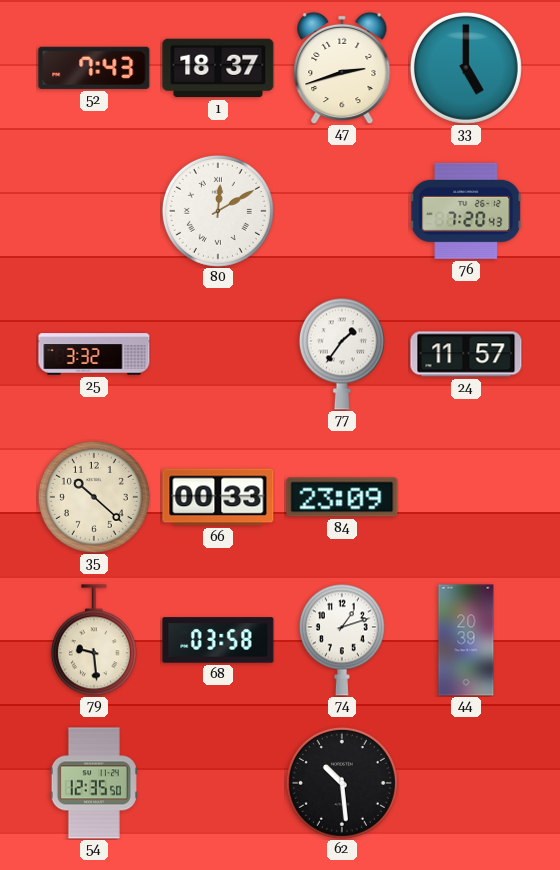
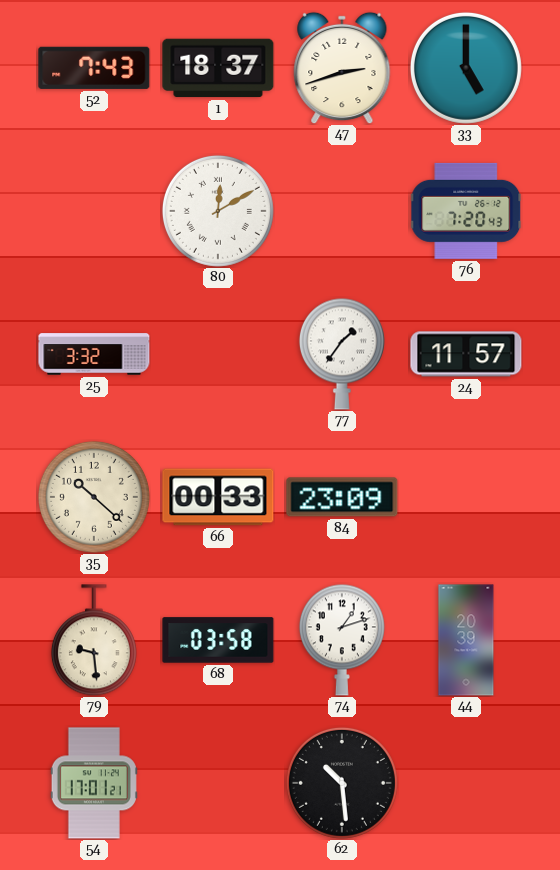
54: 12:35 -> 17:01
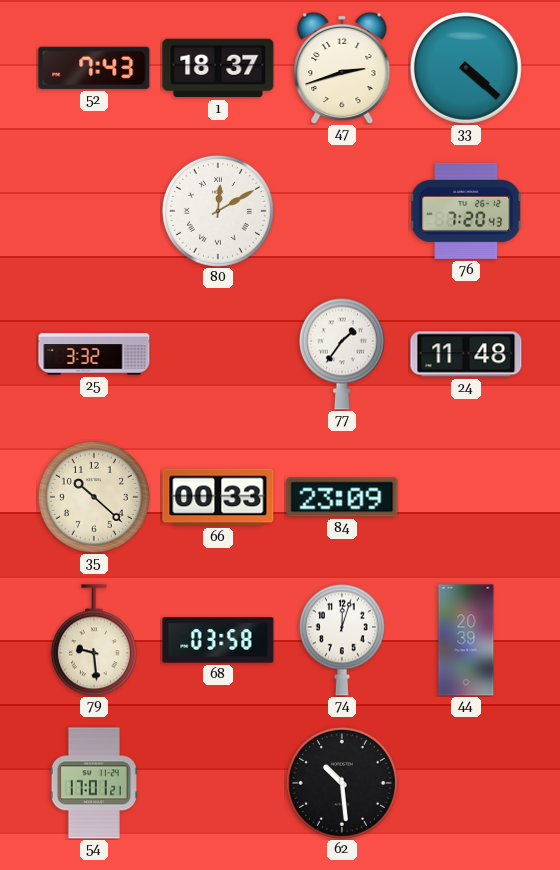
33: 5:00 -> 4:22
24: 11:57 -> 11:48
74: 1:12 -> 12:03
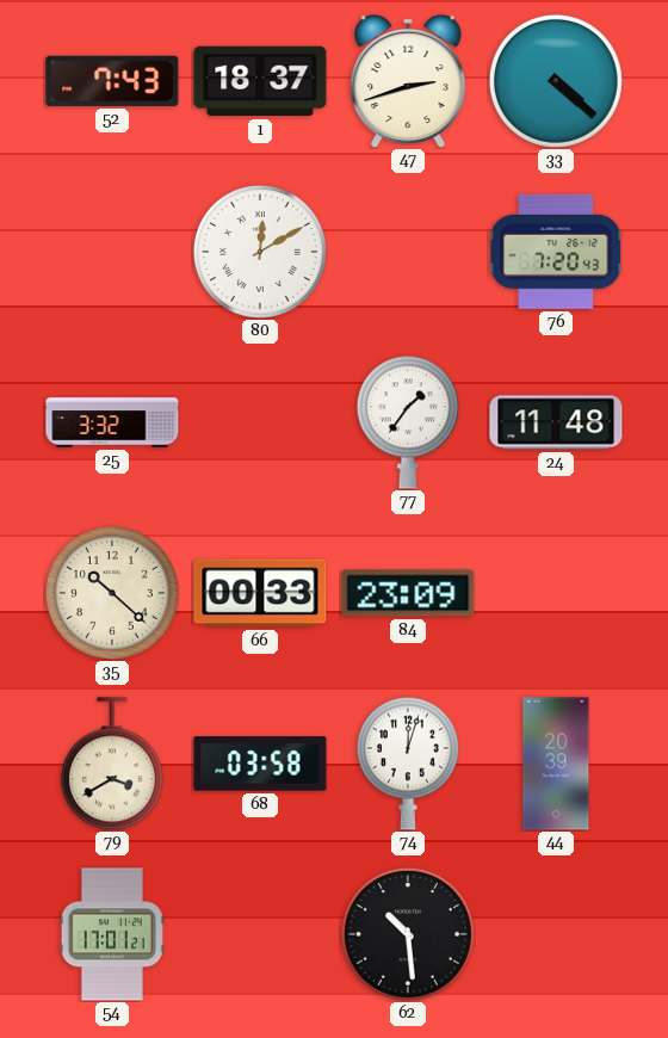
79: 9:29 -> 3:40
